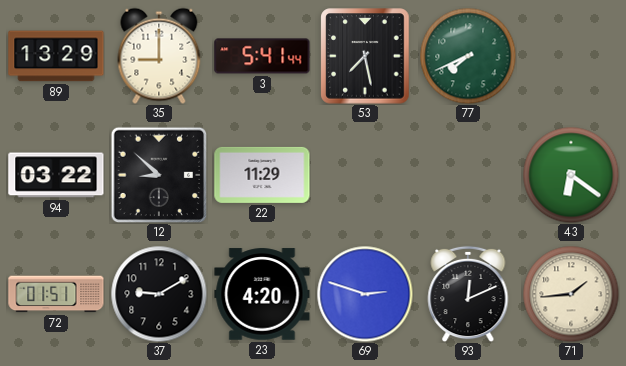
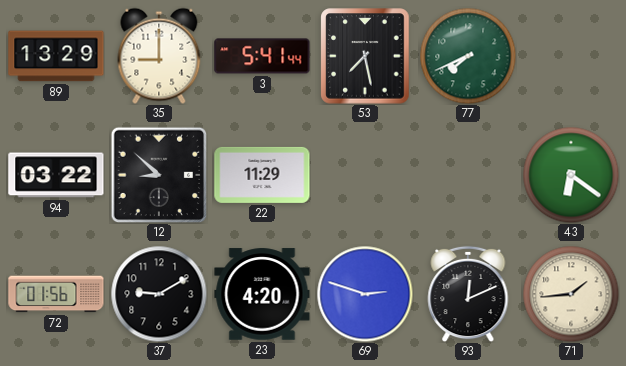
72: 01:51 -> 01:56
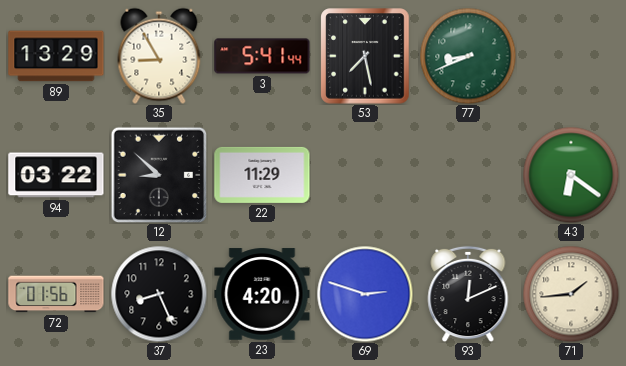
35: 9:00 -> 8:55
77: 7:41 -> 8:41
37: 9:10 -> 8:26
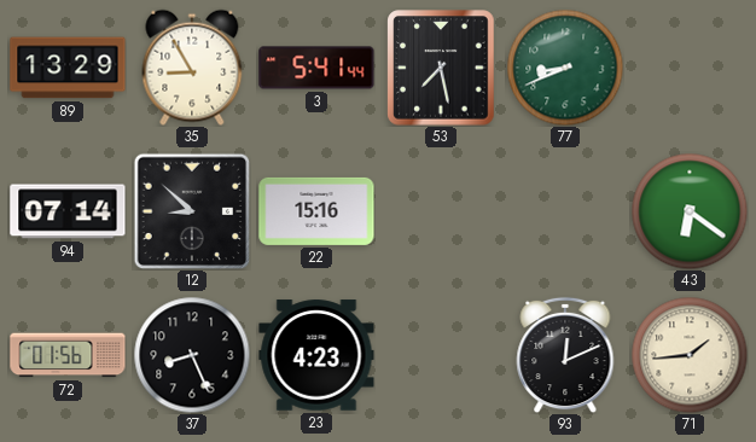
94: 03:22 -> 07:14
22: 11:29 -> 15:16
23: 4:20 -> 4:23
69: 2:48 -> none
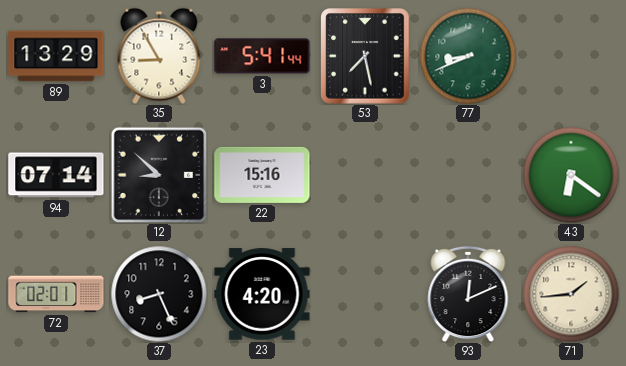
72: 01:56 -> 02:01
23: 4:23 -> 4:20
